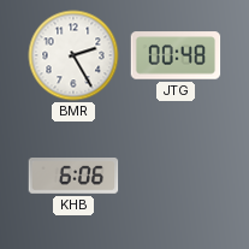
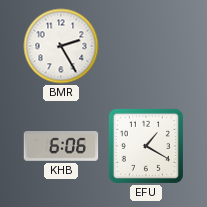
JTG: 00:48 -> none
EFU: none -> 1:20
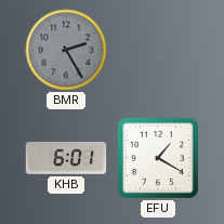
BMR dial: white -> grey
KHB: 6:06 -> 6:01
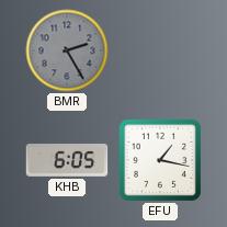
KHB: 6:01 -> 6:05
EFU: 1:20 -> 1:17
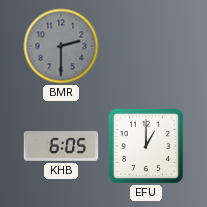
BMR: 2:25 -> 2:30
EFU: 1:17 -> 1:00
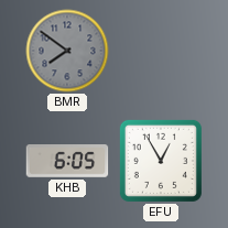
BMR: 2:30 -> 7:51
EFU: 1:00 -> 12:55
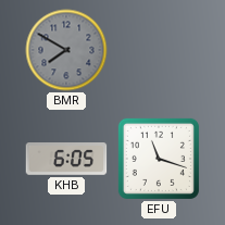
BMR: 7:51 -> 7:50
EFU: 12:55 -> 11:18
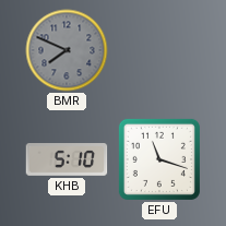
BMR: 7:50 -> 7:49
KHB: 6:05 -> 5:10
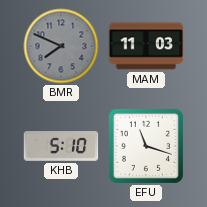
MAM: none -> 11:03
